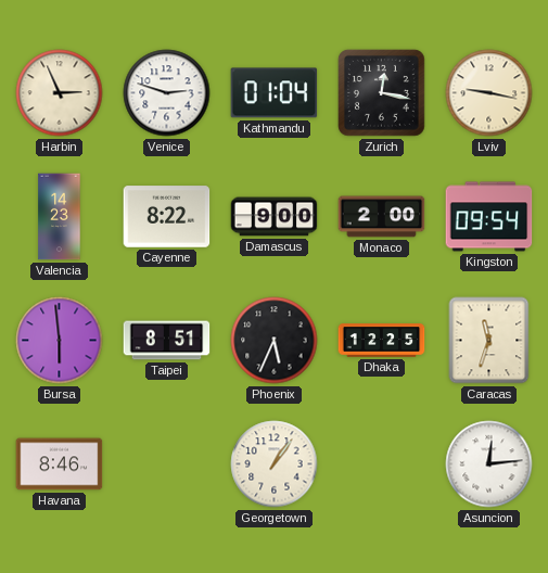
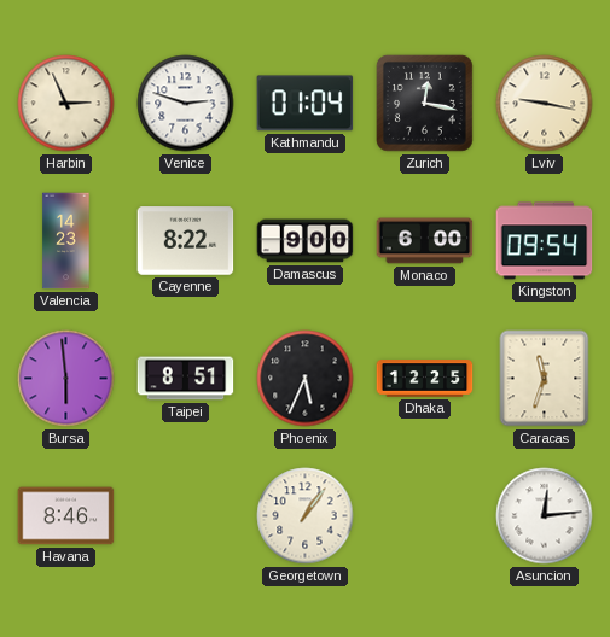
Monaco: 2:00 -> 6:00
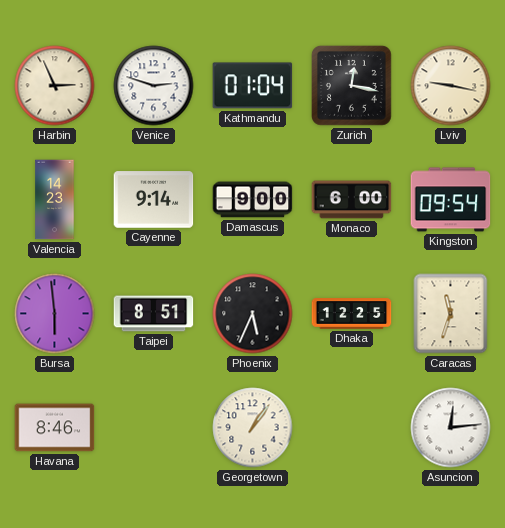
Cayenne: 8:22 -> 9:14
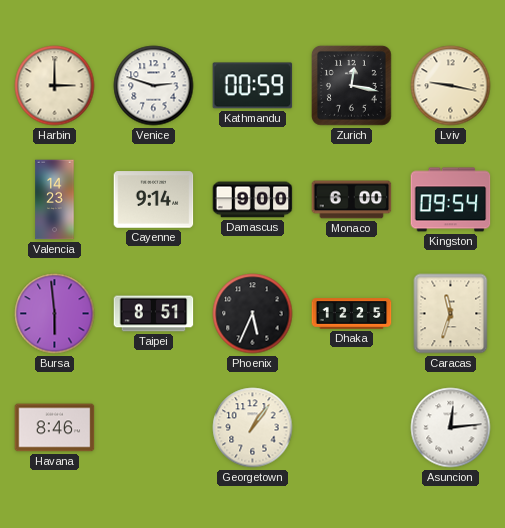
Harbin: 2:56 -> 3:00
Kathmandu: 01:04 -> 00:59
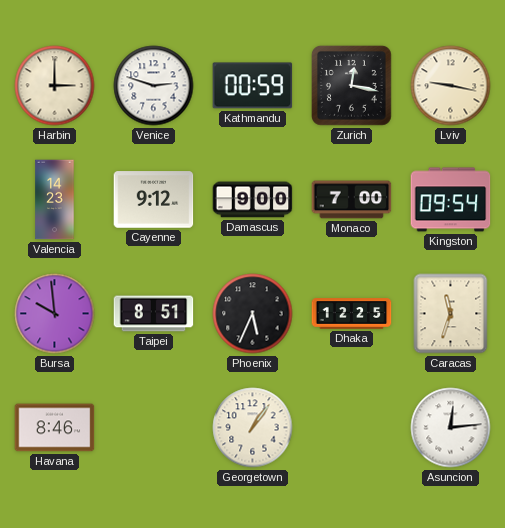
Cayenne: 9:14 -> 9:12
Monaco: 6:00 -> 7:00
Bursa: 5:59 -> 9:59
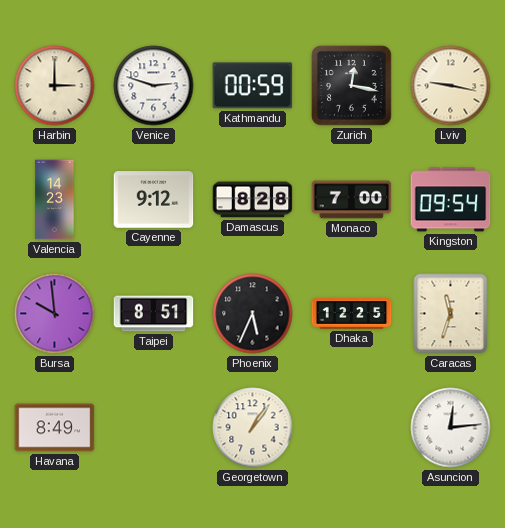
Damascus: 9:00 -> 8:28
Havana: 8:46 -> 8:49
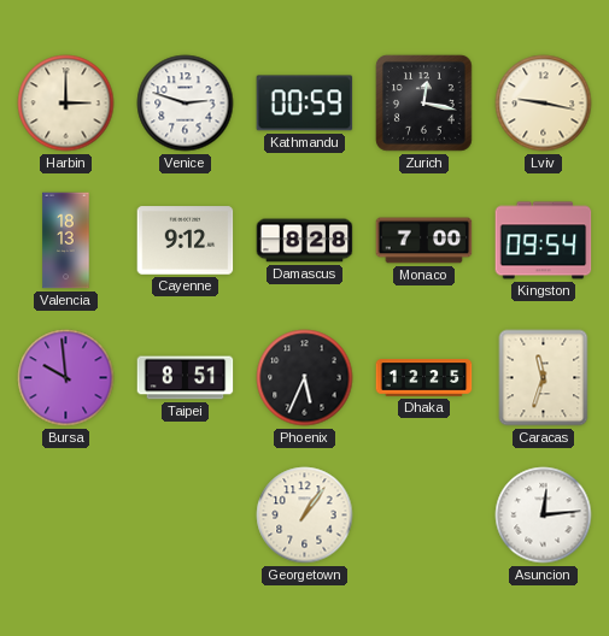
Valencia: 14:23 -> 18:13
Havana: 8:49 -> none
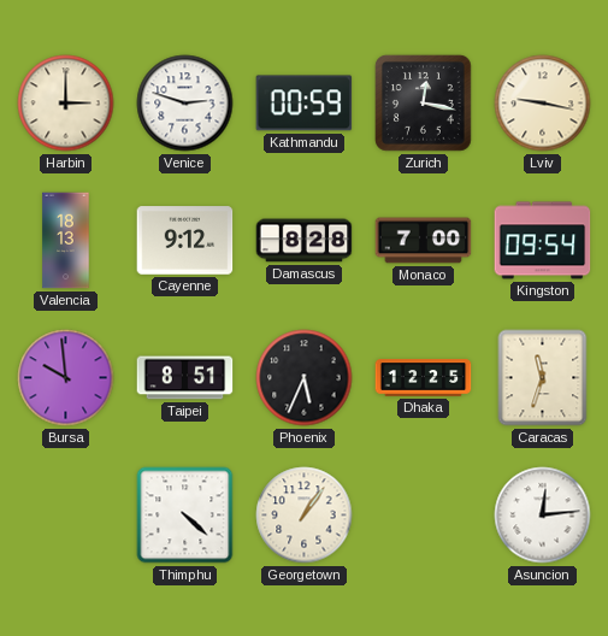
Thimphu: none -> 4:22
